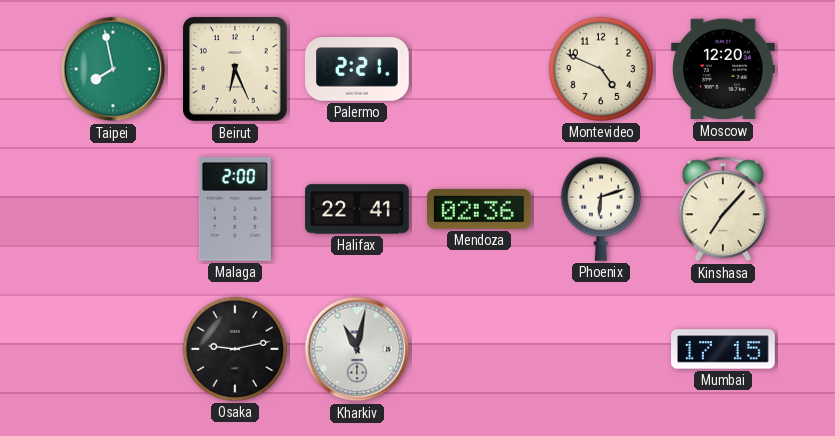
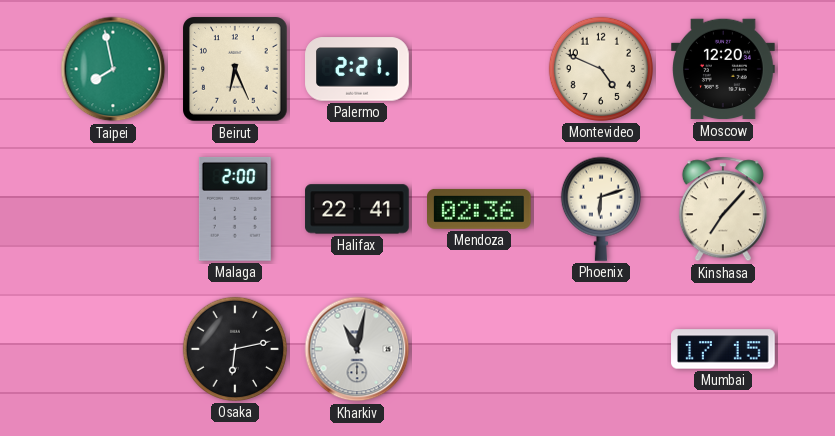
Osaka: 9:13 -> 6:13
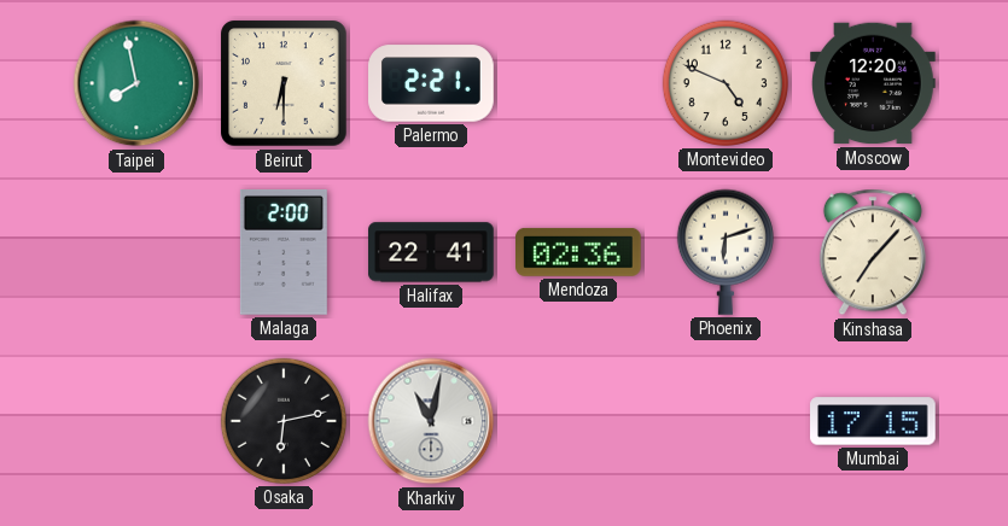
Beirut: 6:26 -> 6:30
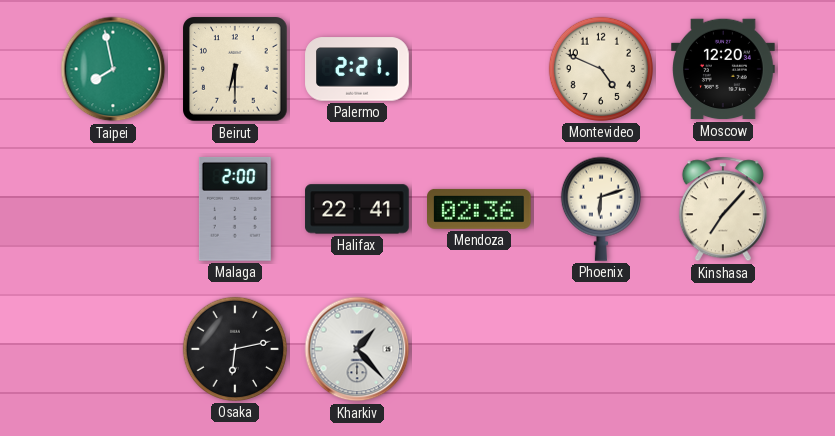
Kharkiv: 11:02 -> 1:23
Mumbai: 17:15 -> none
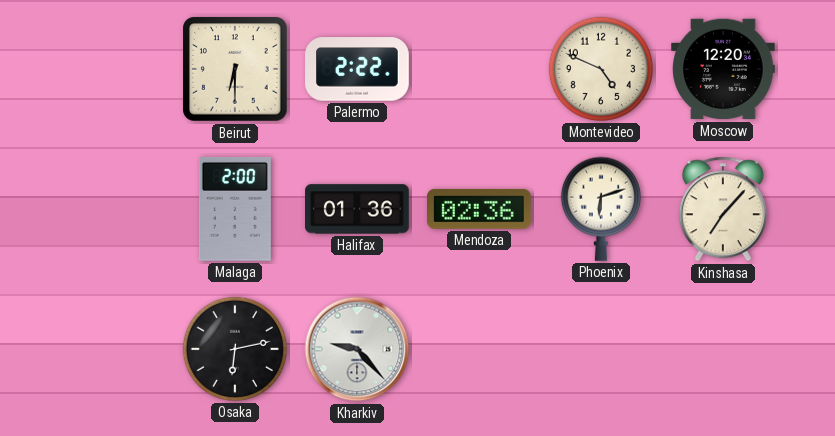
Taipei: 7:58 -> none
Palermo: 2:21 -> 2:22
Halifax: 22:41 -> 01:36
Kharkiv: 1:23 -> 9:23
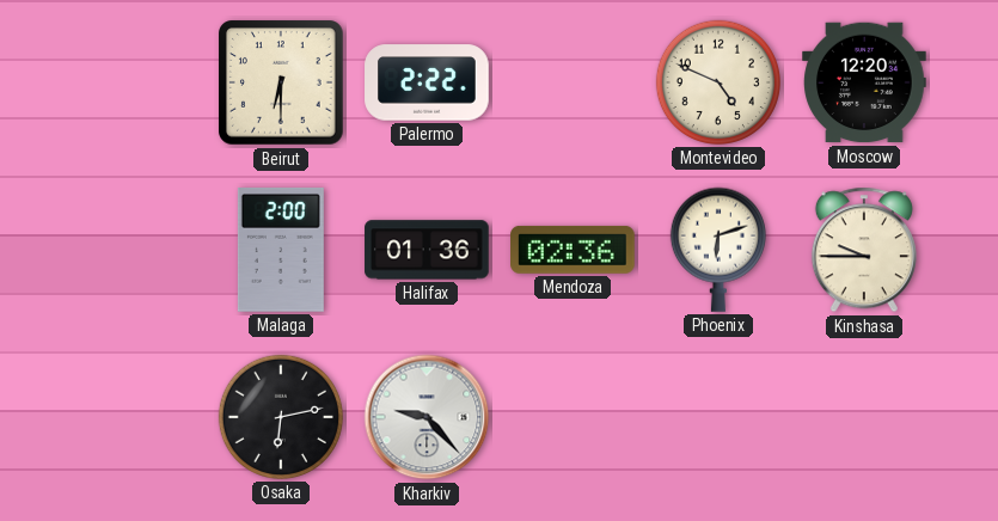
Kinshasa: 7:07 -> 9:45
